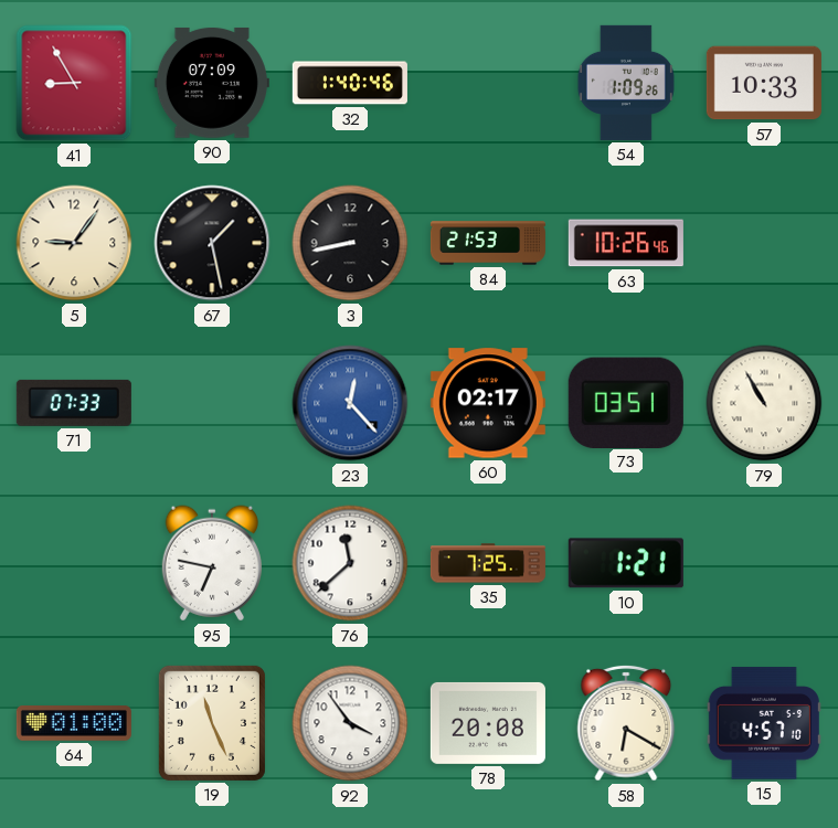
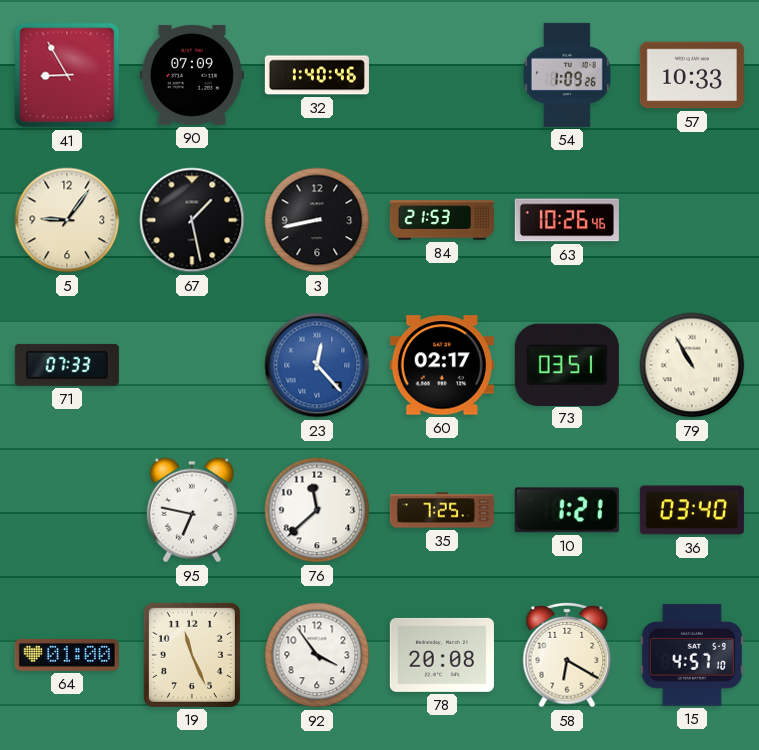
36: none -> 03:40
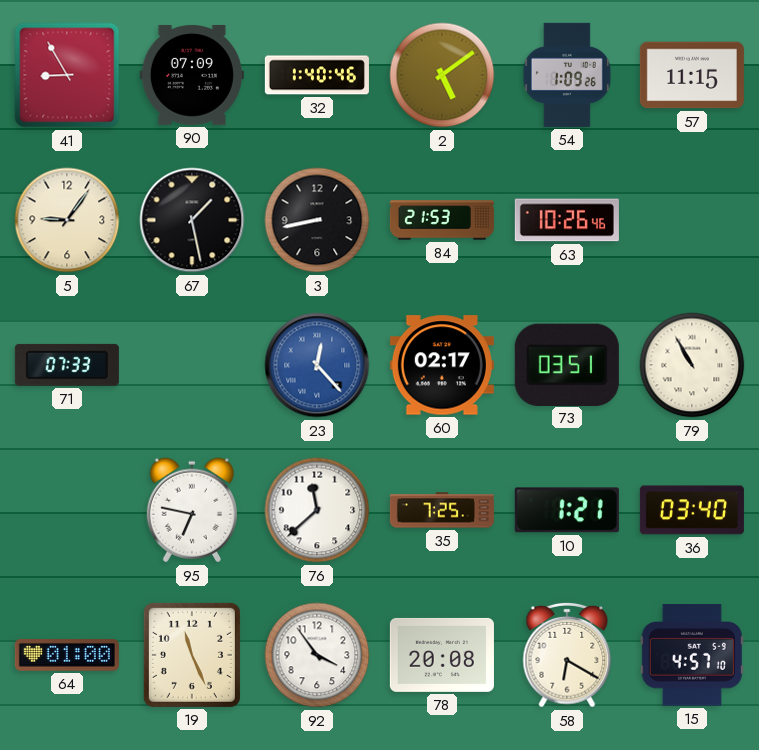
2: none -> 5:09
57: 10:33 -> 11:15
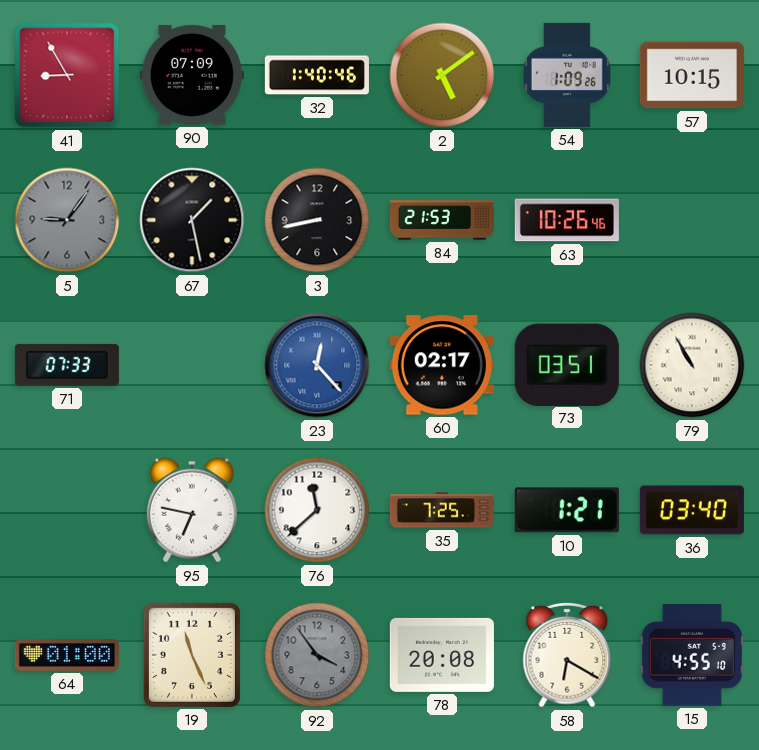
57: 11:15 -> 10:15
5 dial: cream -> grey
92 dial: white -> grey
15: 4:57 -> 4:55
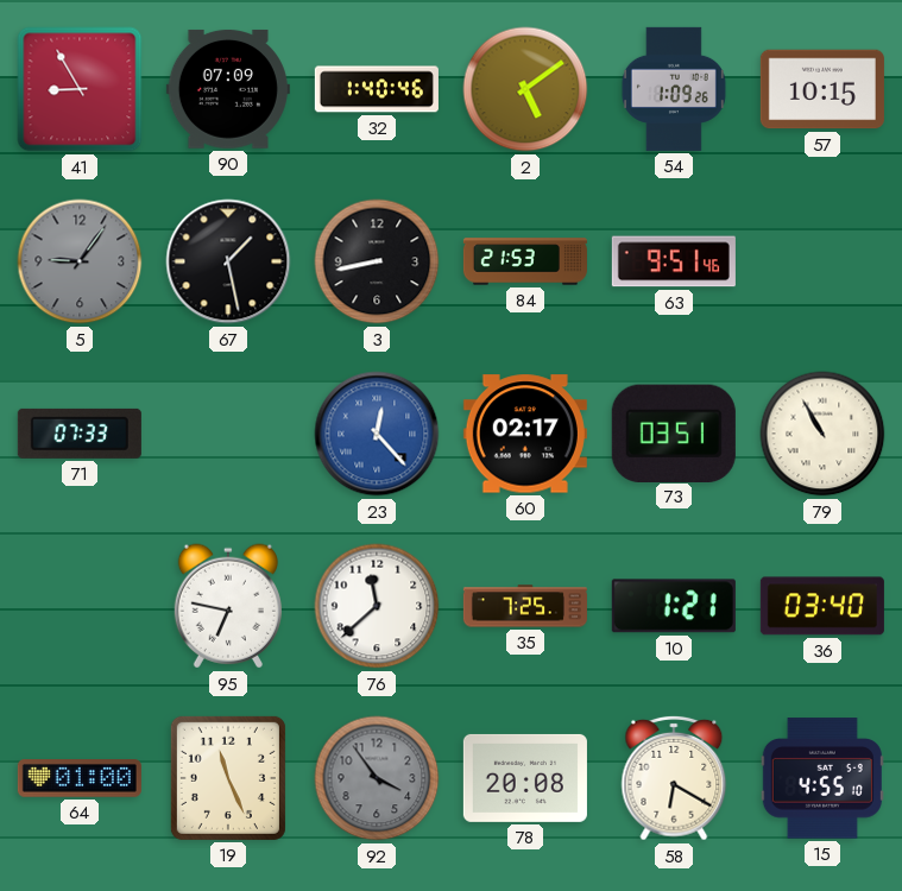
63: 10:26 -> 9:51
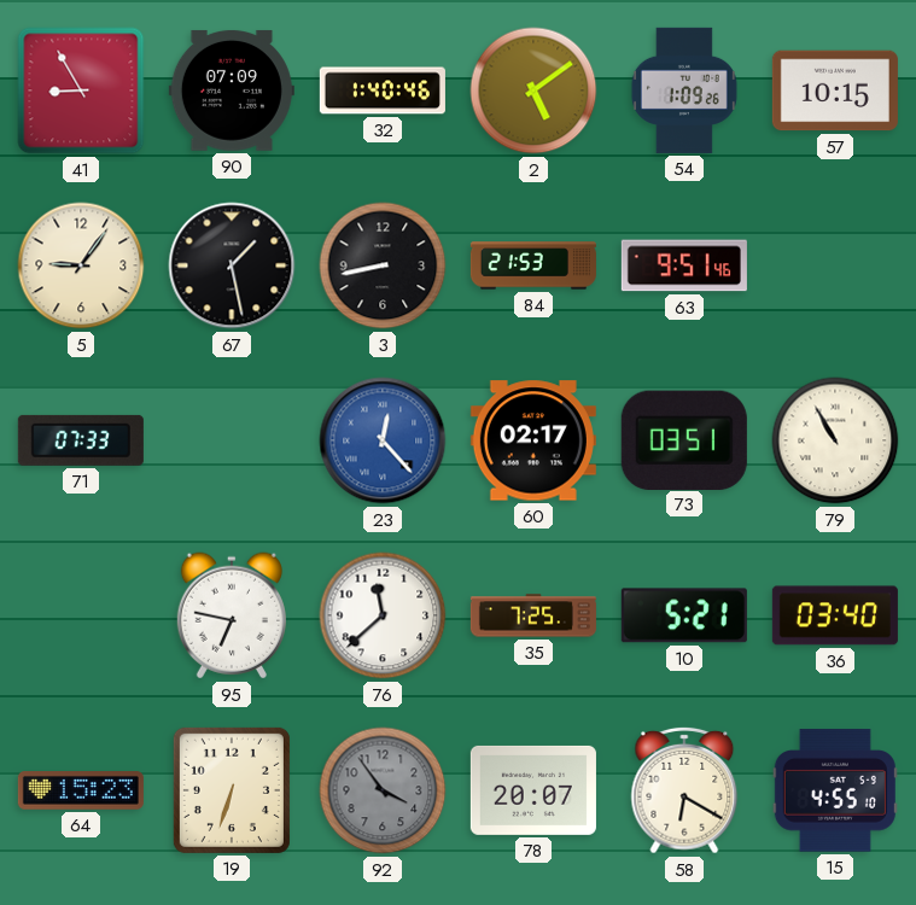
5 dial: grey -> cream
10: 1:21 -> 5:21
64: 01:00 -> 15:23
19: 11:26 -> 6:33
78: 20:08 -> 20:07
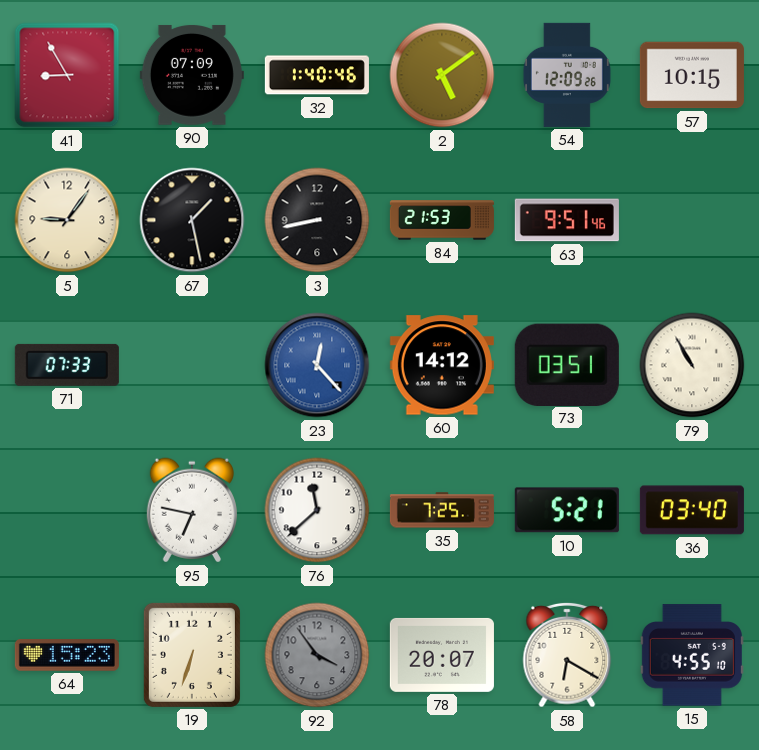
54: 1:09 -> 12:09
60: 02:17 -> 14:12
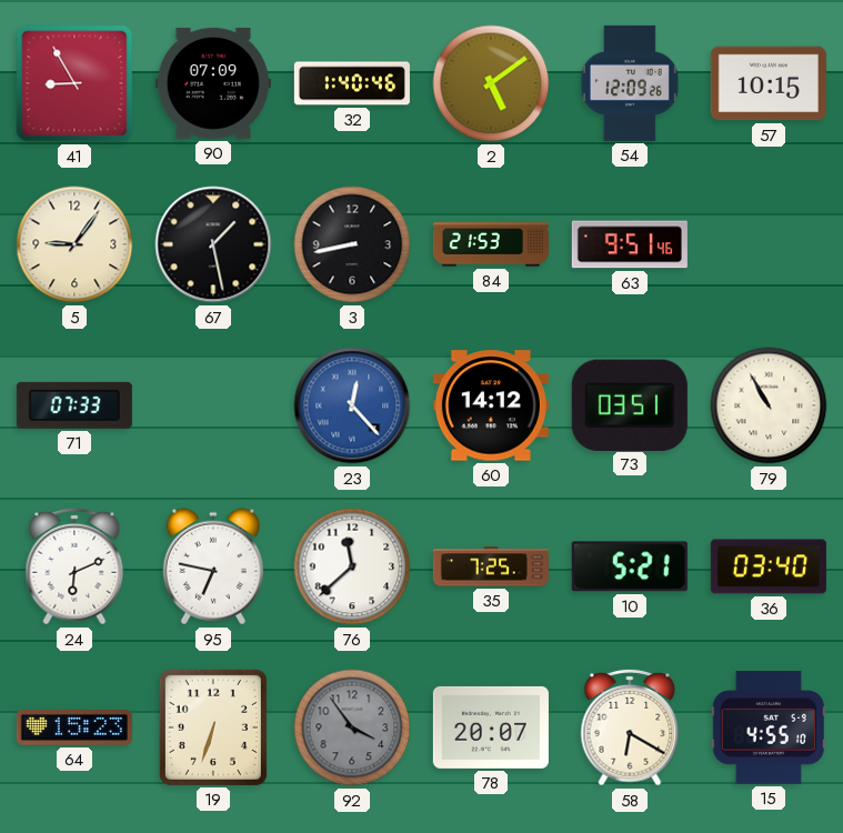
24: none -> 6:11
